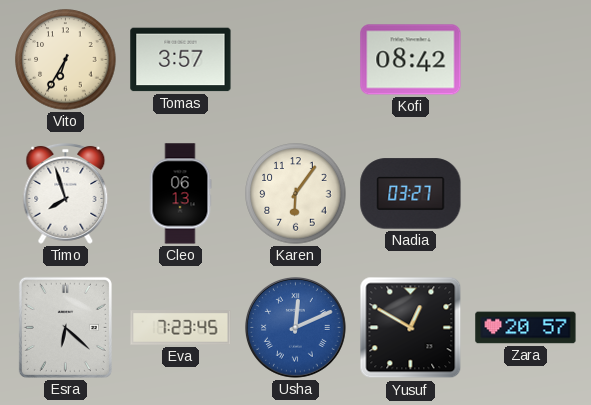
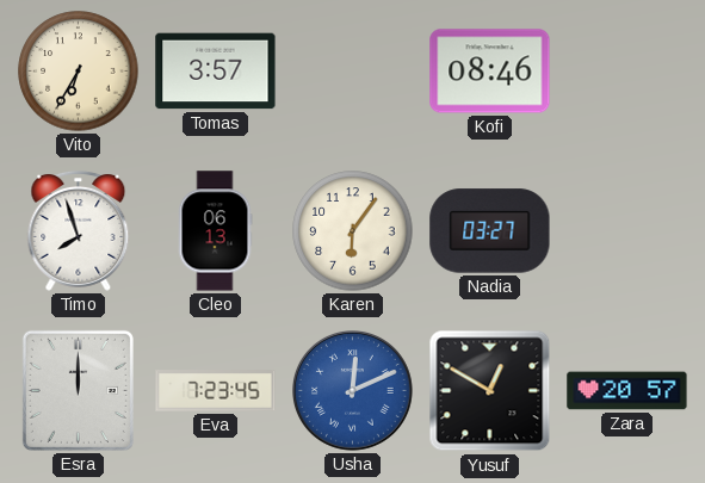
Kofi: 08:42 -> 08:46
Esra: 6:22 -> 12:00
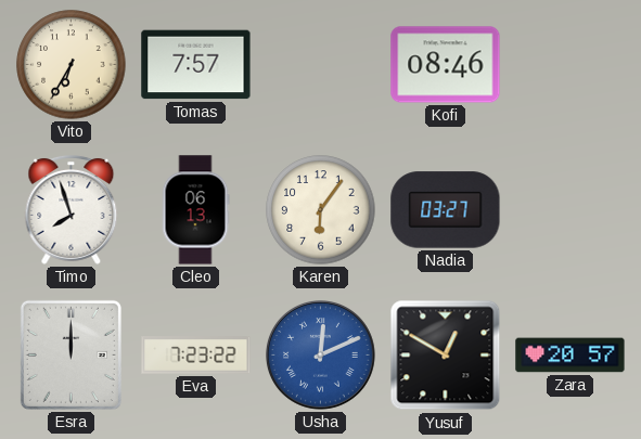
Tomas: 3:57 -> 7:57
Eva: 7:23:45 -> 7:23:22
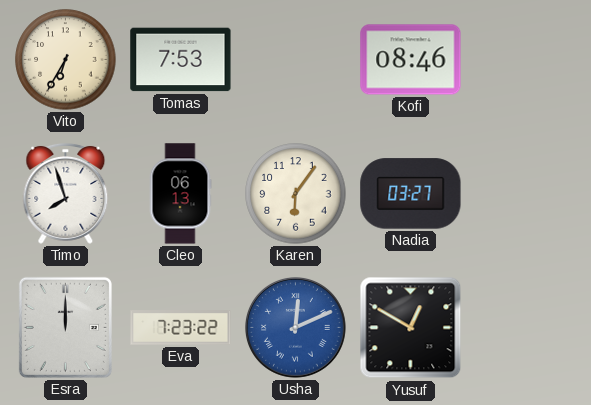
Tomas: 7:57 -> 7:53
Zara: 20:57 -> none
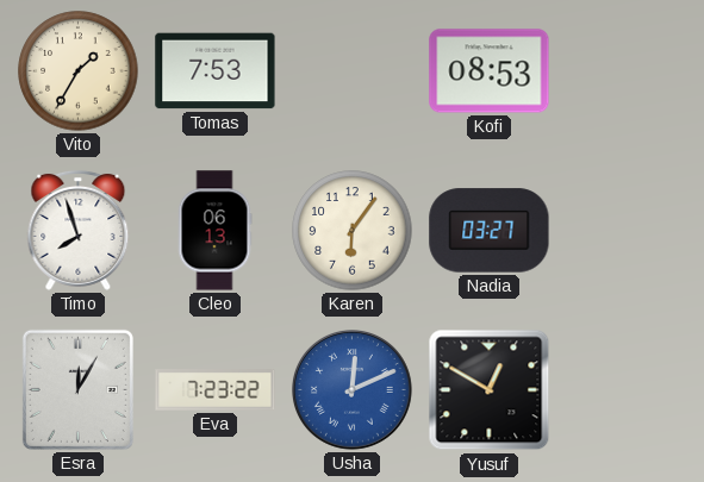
Vito: 6:35 -> 1:35
Kofi: 08:46 -> 08:53
Esra: 12:00 -> 12:05
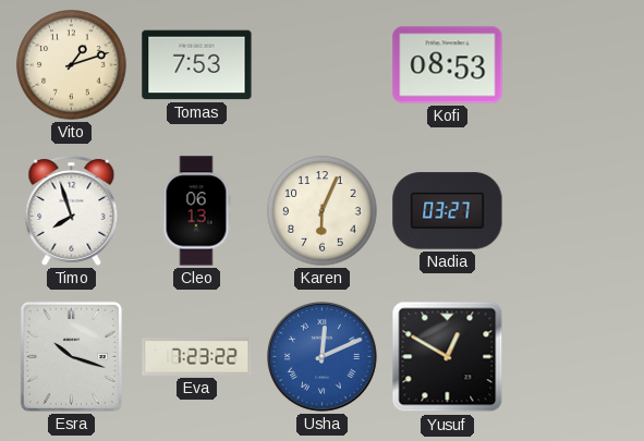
Vito: 1:35 -> 1:12
Karen: 6:06 -> 6:04
Esra: 12:05 -> 10:18
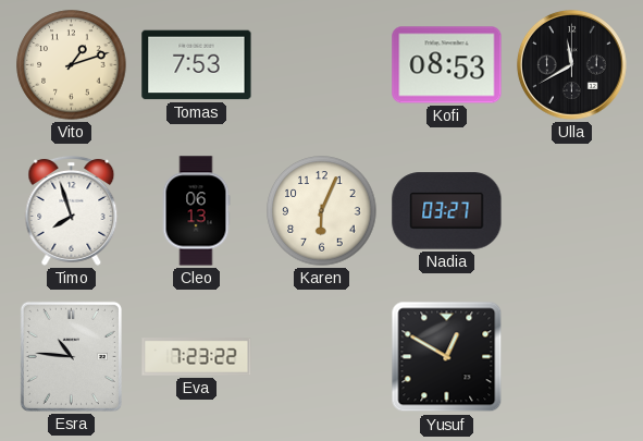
Ulla: none -> 11:40
Esra: 10:18 -> 10:46
Usha: 12:11 -> none
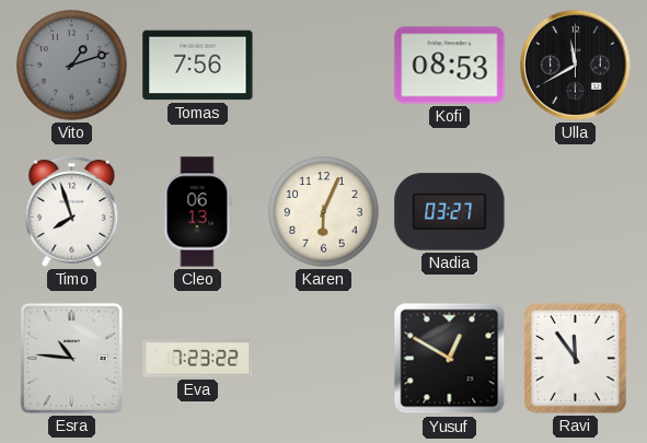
Vito dial: cream -> grey
Tomas: 7:53 -> 7:56
Ravi: none -> 11:54
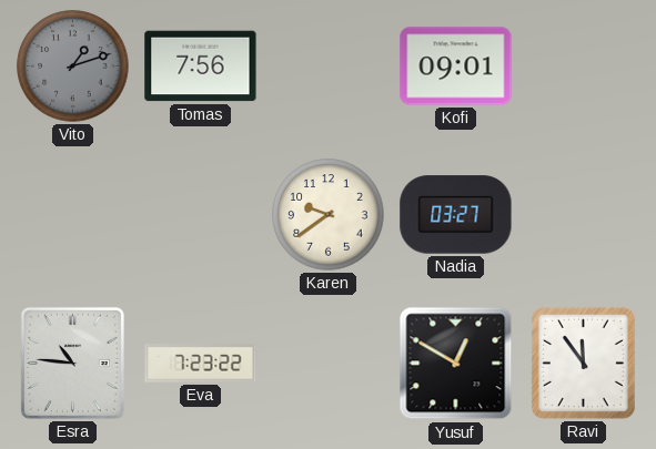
Kofi: 08:53 -> 09:01
Ulla: 11:40 -> none
Timo: 7:57 -> none
Cleo: 06:13 -> none
Karen: 6:04 -> 9:39
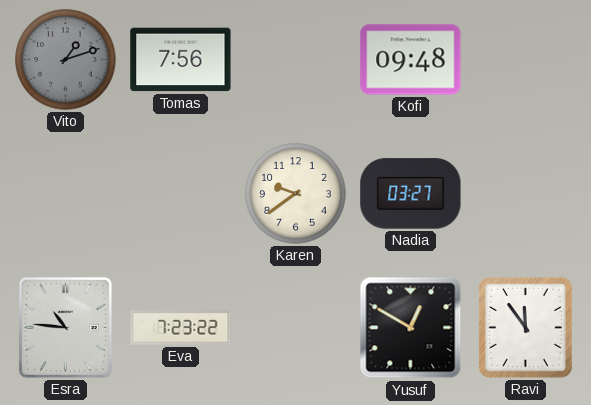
Kofi: 09:01 -> 09:48
